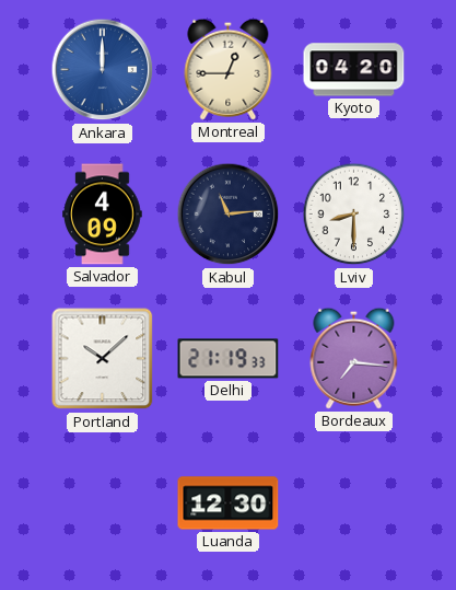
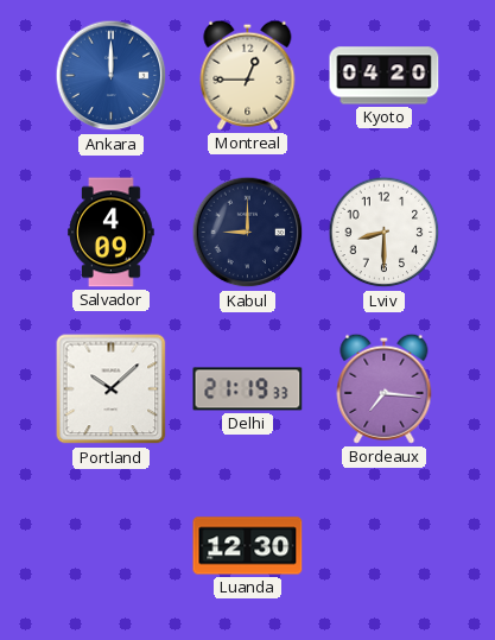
Kabul: 11:14 -> 9:00
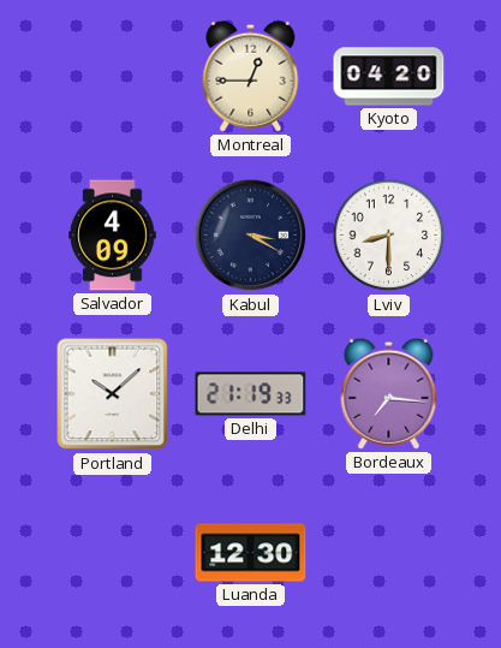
Ankara: 12:00 -> none
Kabul: 9:00 -> 3:20
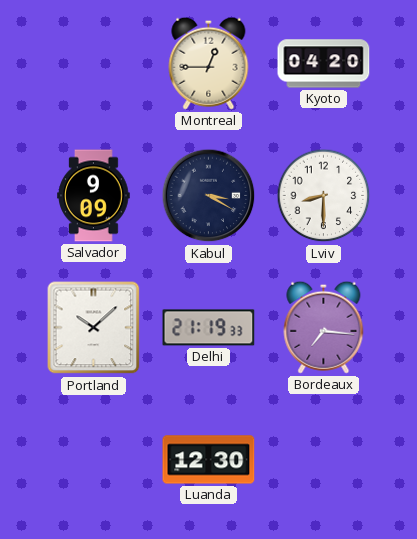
Salvador: 4:09 -> 9:09
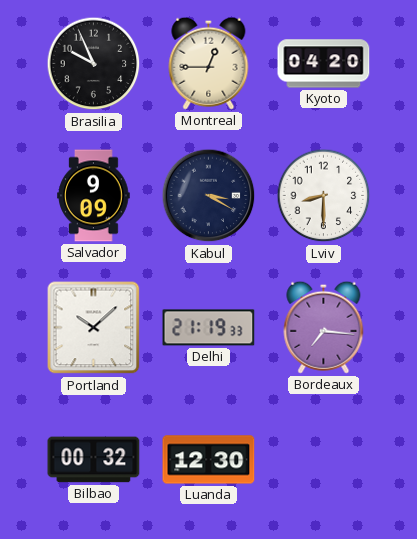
Brasilia: none -> 9:56
Bilbao: none -> 00:32
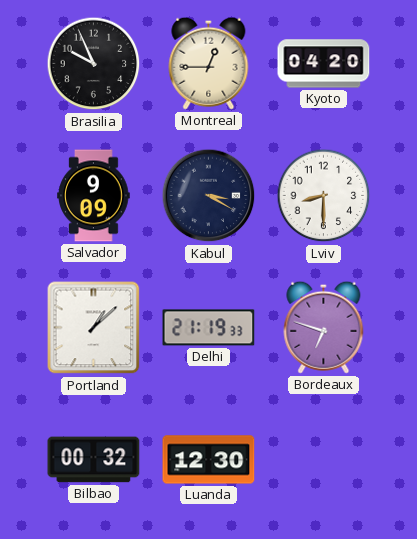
Portland: 10:08 -> 1:08
Bordeaux: 7:16 -> 6:48
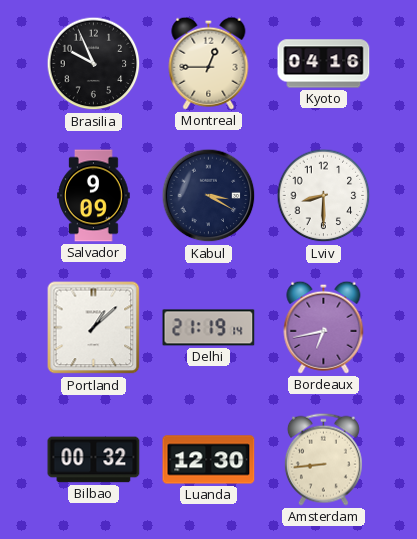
Kyoto: 04:20 -> 04:16
Delhi: 21:19:33 -> 21:19:14
Bordeaux: 6:48 -> 6:43
Amsterdam: none -> 8:44
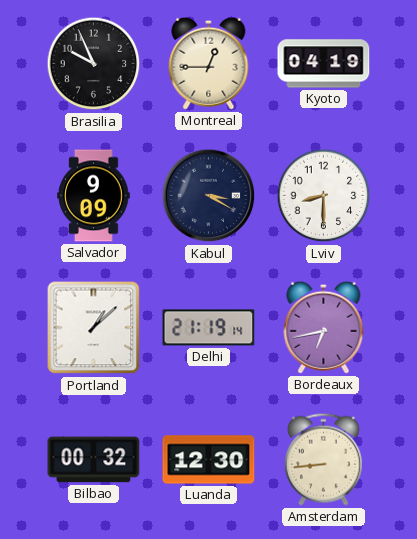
Kyoto: 04:16 -> 04:19
